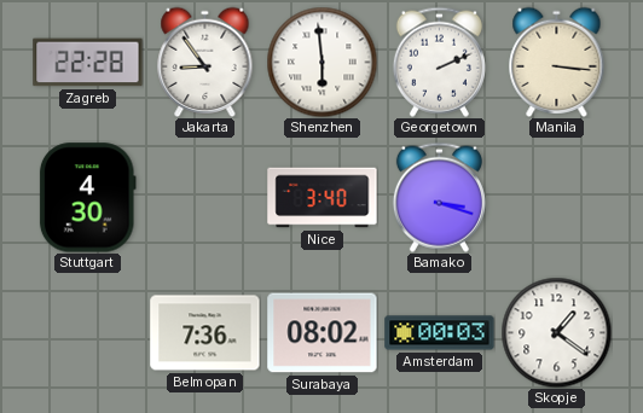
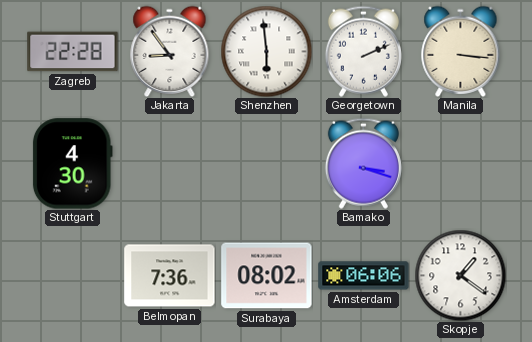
Nice: 3:40 -> none
Amsterdam: 00:03 -> 06:06
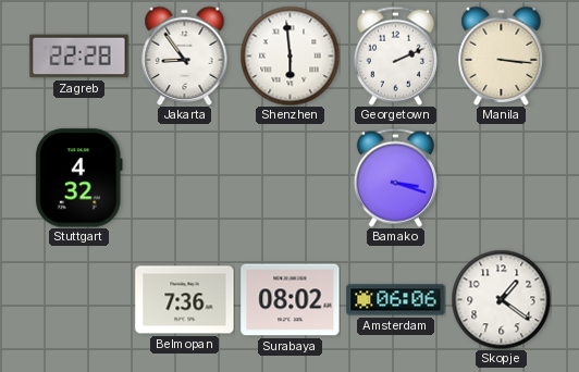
Stuttgart: 4:30 -> 4:32
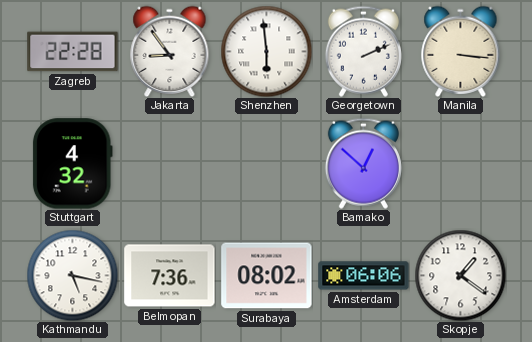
Bamako: 3:18 -> 12:52
Kathmandu: none -> 5:17
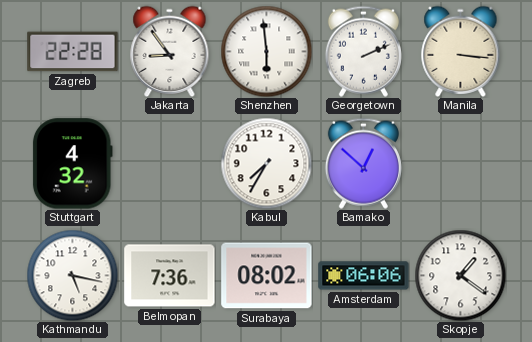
Kabul: none -> 7:35
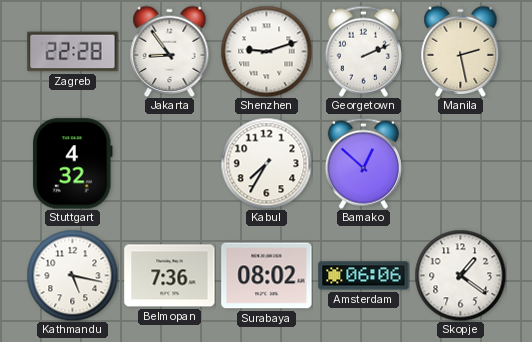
Shenzhen: 5:59 -> 9:12
Manila: 3:16 -> 2:28
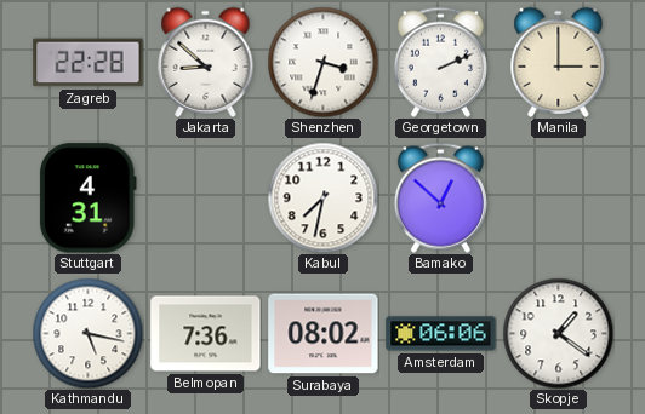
Jakarta: 8:54 -> 8:52
Shenzhen: 9:12 -> 3:33
Manila: 2:28 -> 3:00
Stuttgart: 4:32 -> 4:31
Kabul: 7:35 -> 7:32
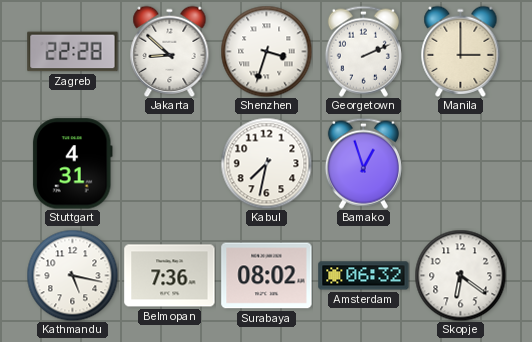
Bamako: 12:52 -> 12:57
Amsterdam: 06:06 -> 06:32
Skopje: 1:21 -> 6:21
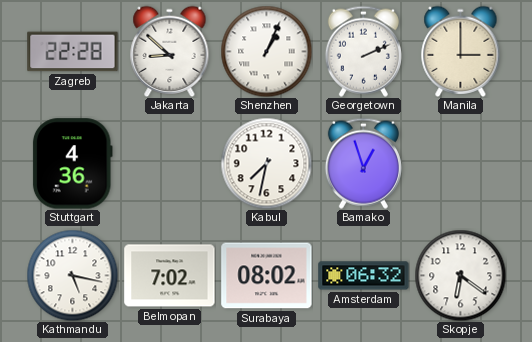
Shenzhen: 3:33 -> 1:04
Stuttgart: 4:31 -> 4:36
Belmopan: 7:36 -> 7:02
